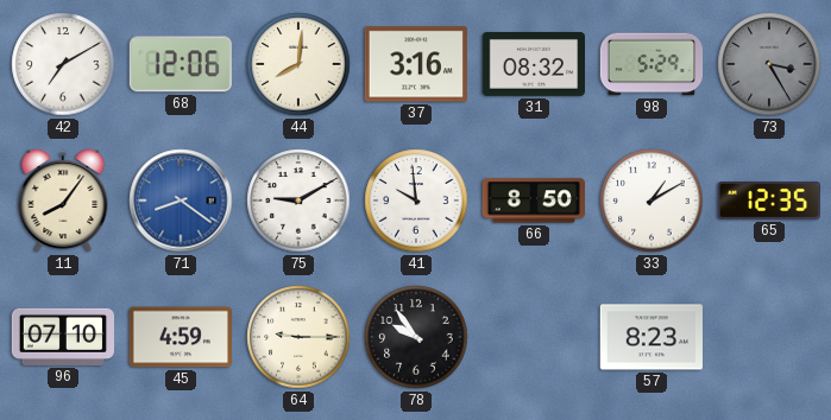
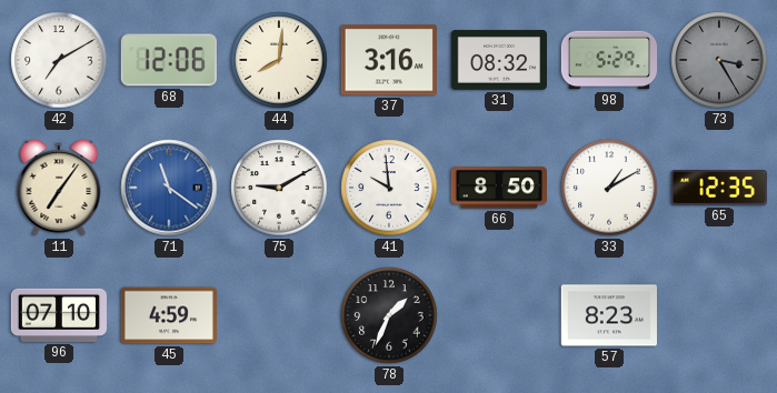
11: 8:06 -> 7:06
71: 8:21 -> 11:21
64: 9:15 -> none
78: 9:54 -> 1:34
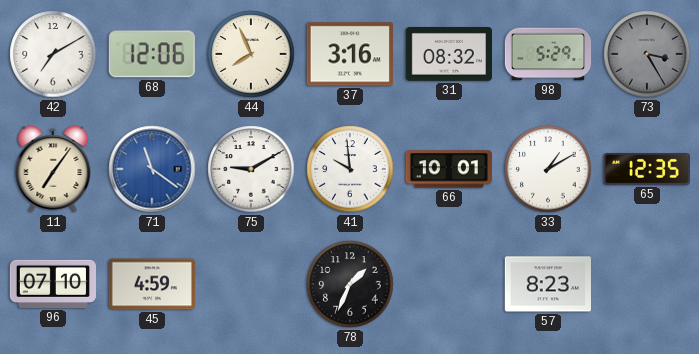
44: 8:01 -> 7:56
66: 8:50 -> 10:01
